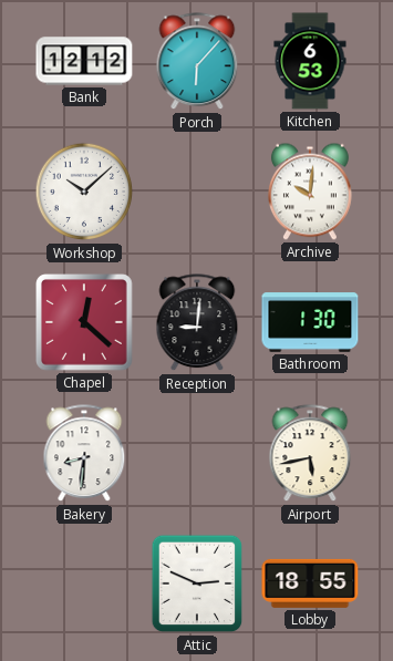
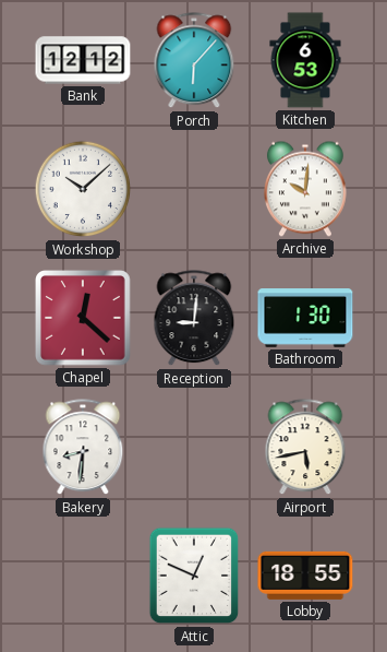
Attic: 2:49 -> 12:49
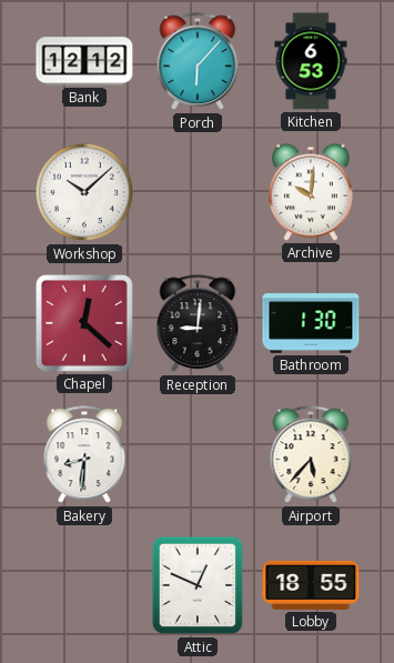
Airport: 5:43 -> 5:37
